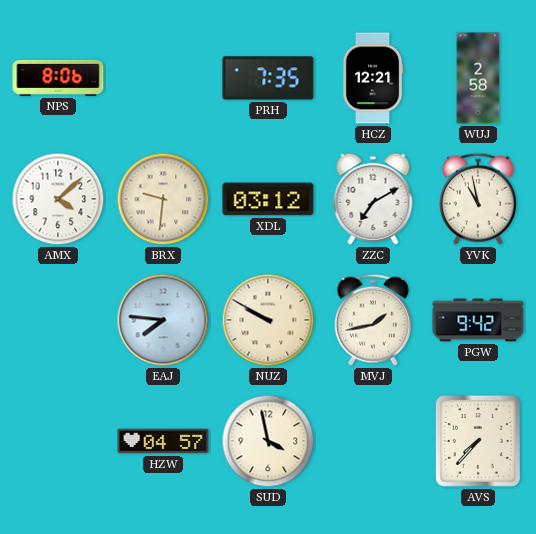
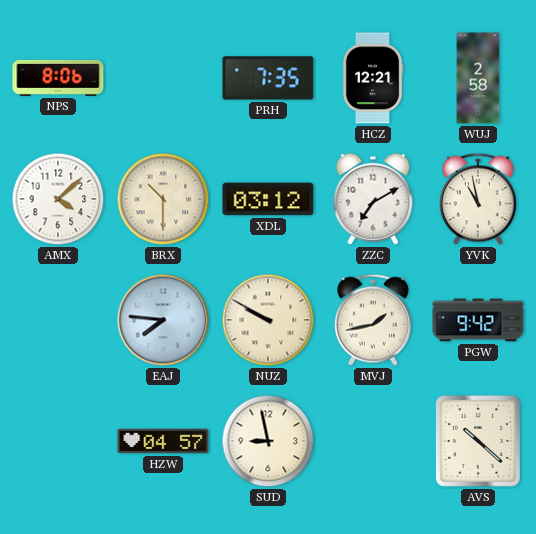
BRX: 9:31 -> 10:30
SUD: 3:58 -> 8:58
AVS: 7:37 -> 10:22
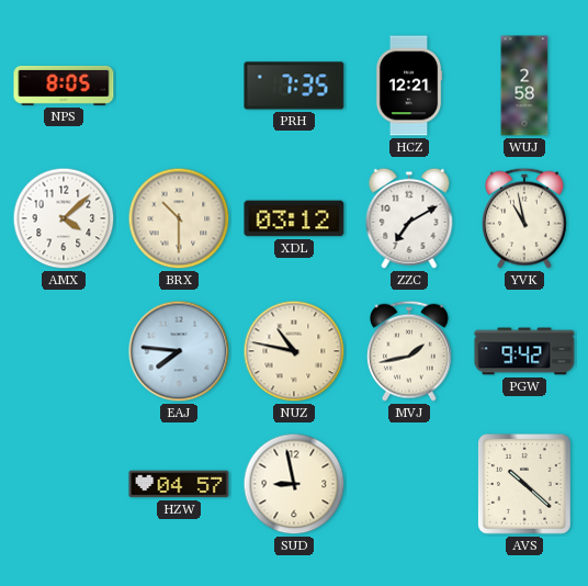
NPS: 8:06 -> 8:05
NUZ: 9:50 -> 10:47
